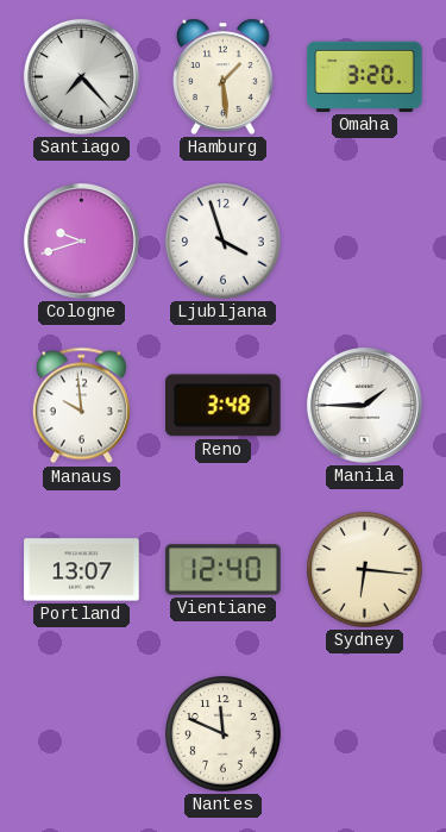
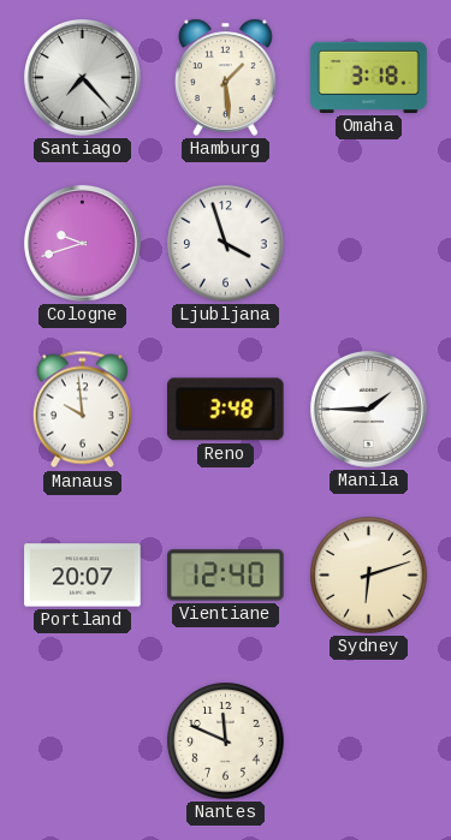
Omaha: 3:20 -> 3:18
Portland: 13:07 -> 20:07
Sydney: 6:16 -> 6:12
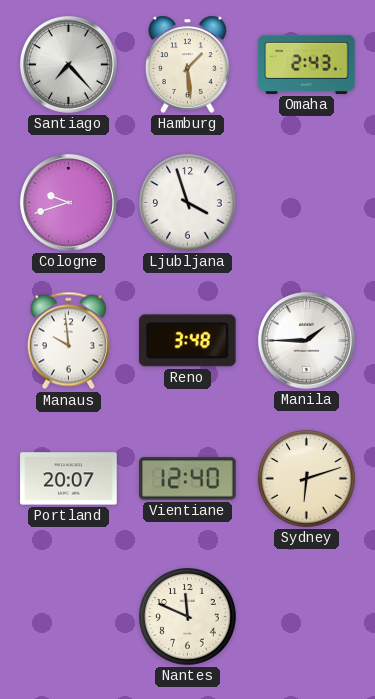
Omaha: 3:18 -> 2:43
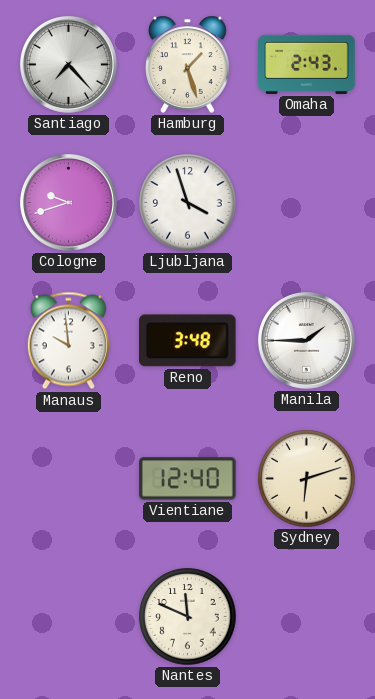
Hamburg: 1:29 -> 1:27
Portland: 20:07 -> none
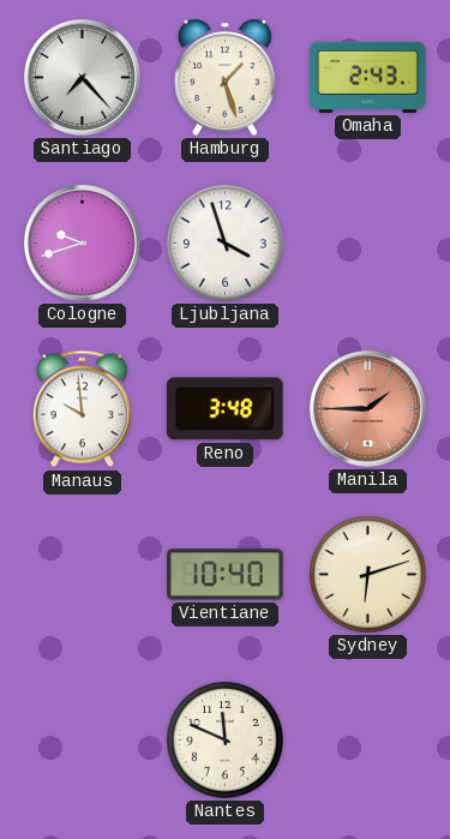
Manila dial: white -> salmon
Vientiane: 12:40 -> 10:40
